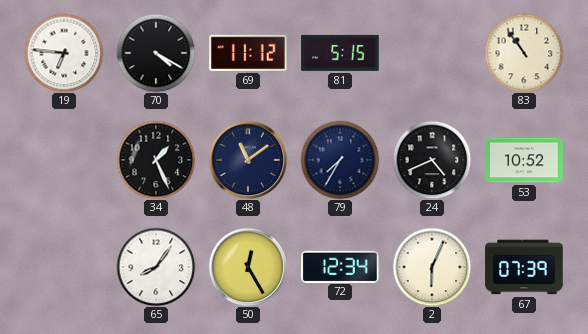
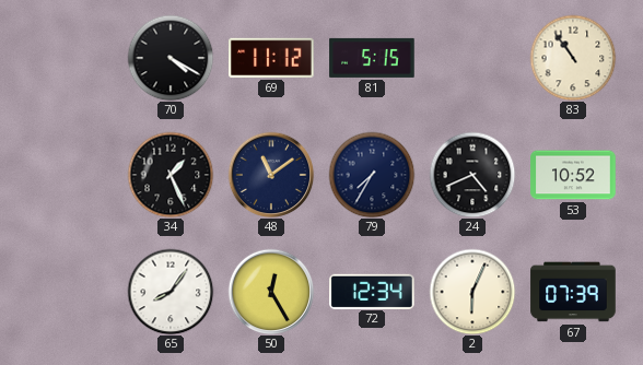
19: 6:46 -> none
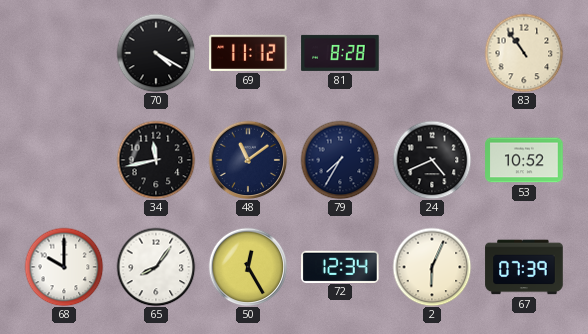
81: 5:15 -> 8:28
34: 1:26 -> 11:43
68: none -> 10:00
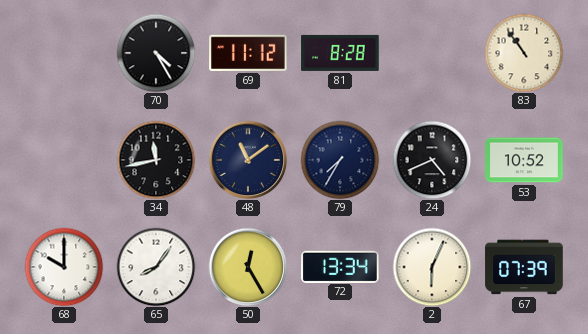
70: 4:20 -> 4:25
72: 12:34 -> 13:34
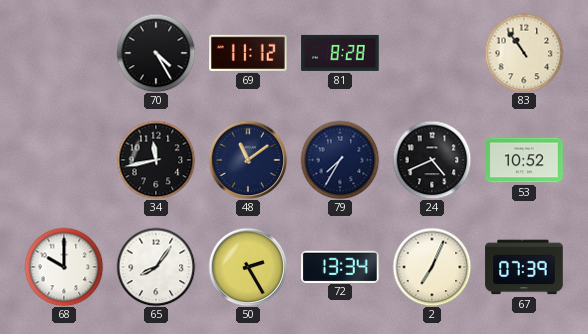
50: 12:25 -> 2:25
2: 6:04 -> 7:04
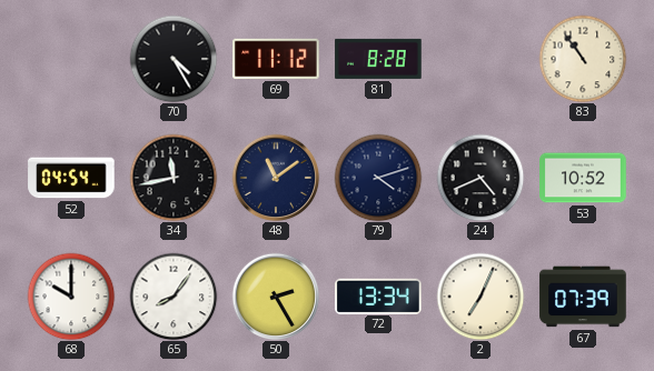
52: none -> 04:54
79: 7:35 -> 4:12
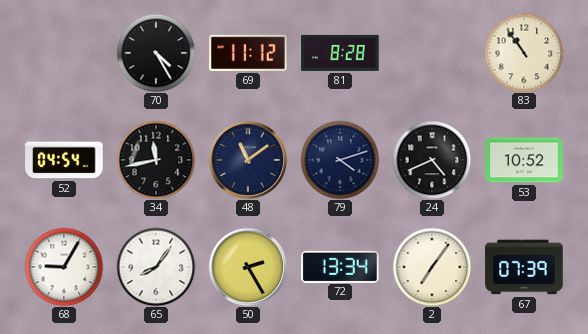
68: 10:00 -> 9:05
2: 7:04 -> 7:06
